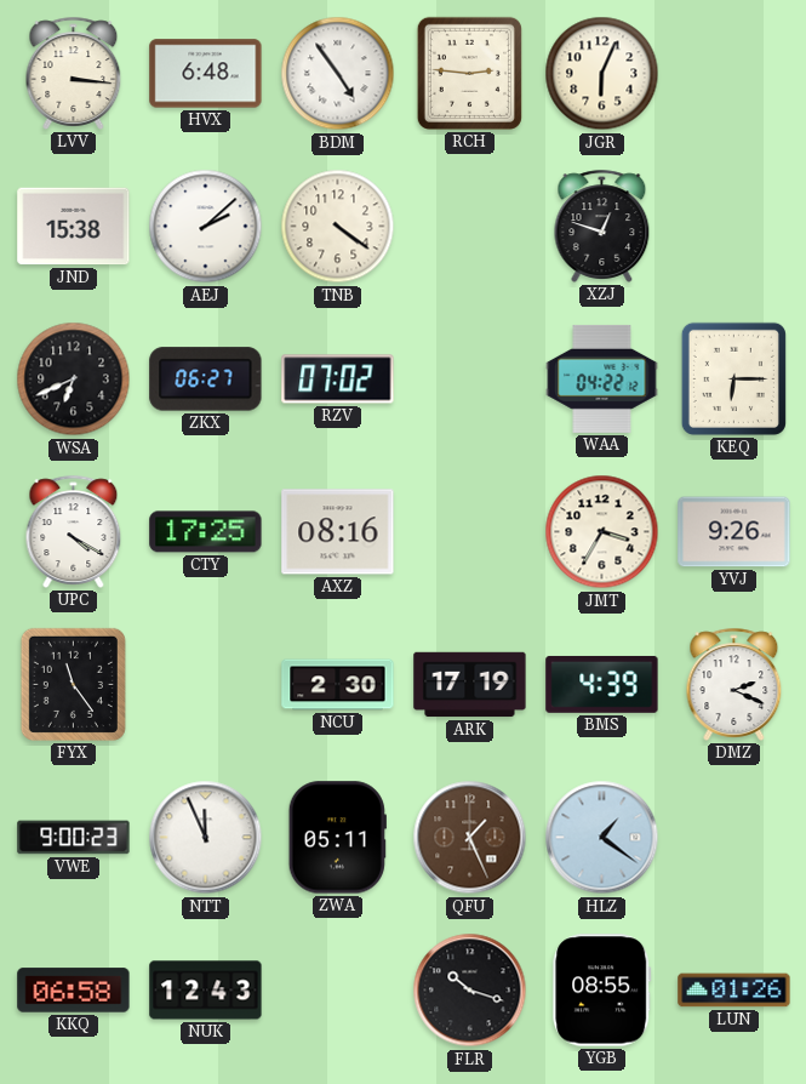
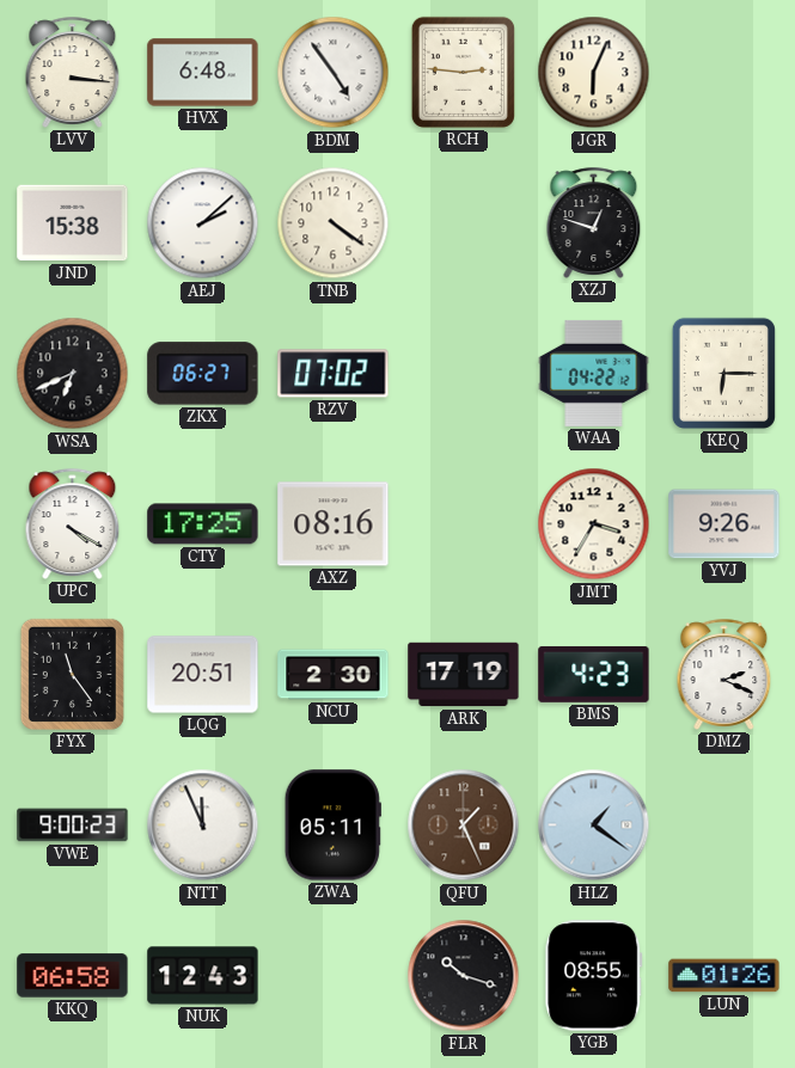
LQG: none -> 20:51
BMS: 4:39 -> 4:23
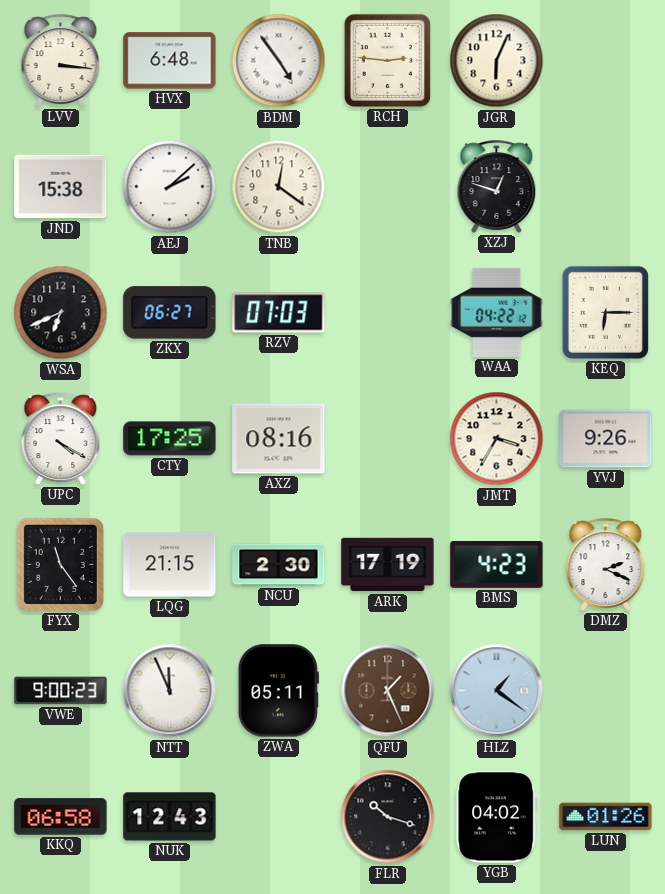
TNB: 4:21 -> 12:21
RZV: 07:02 -> 07:03
LQG: 20:51 -> 21:15
YGB: 08:55 -> 04:02
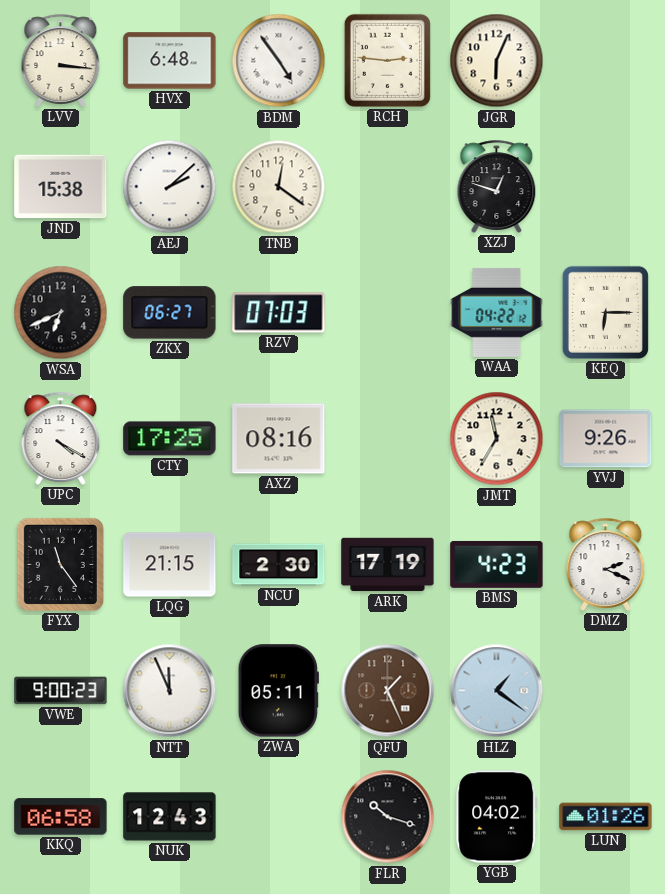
JMT: 3:35 -> 11:35
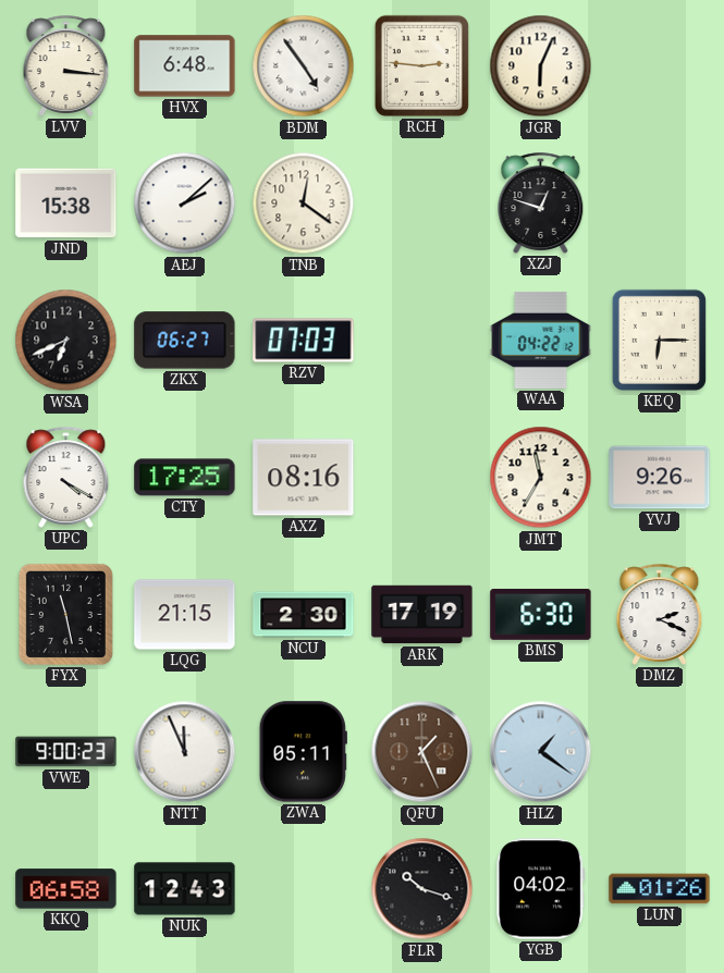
FYX: 11:24 -> 11:28
BMS: 4:23 -> 6:30
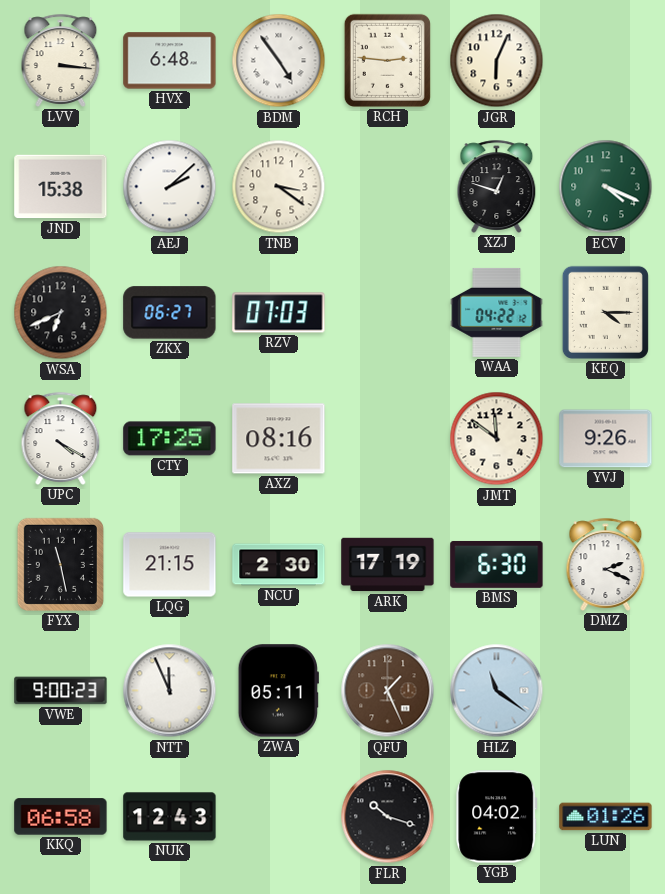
TNB: 12:21 -> 3:21
ECV: none -> 4:19
KEQ: 6:15 -> 4:15
JMT: 11:35 -> 11:51
HLZ: 1:21 -> 11:21
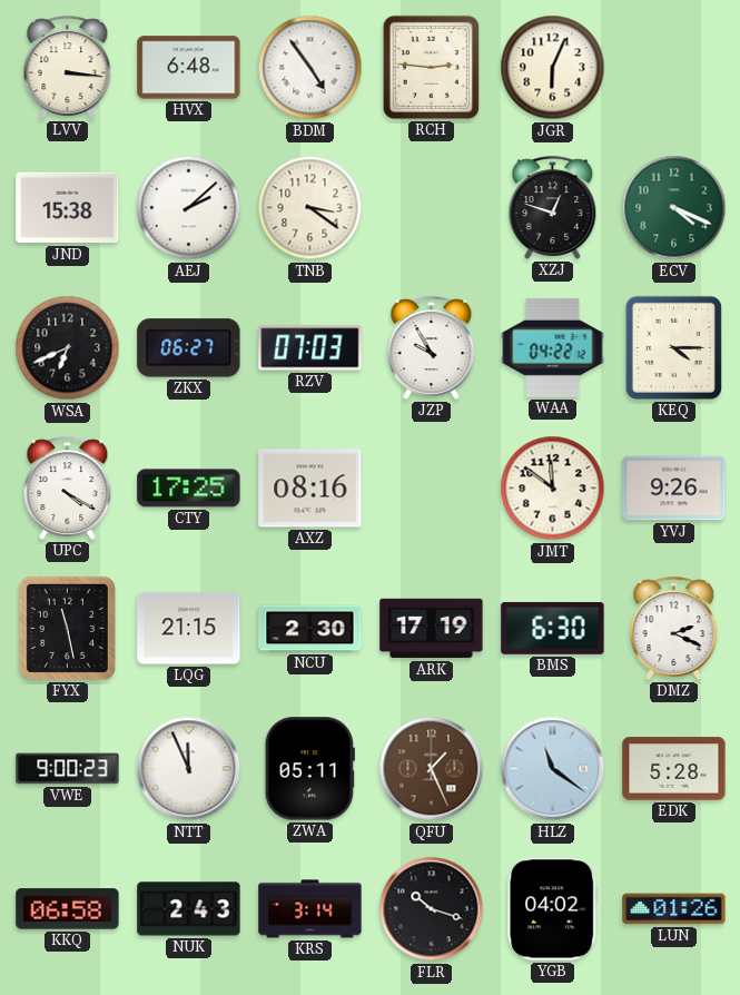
JZP: none -> 9:55
EDK: none -> 5:28
NUK: 12:43 -> 2:43
KRS: none -> 3:14
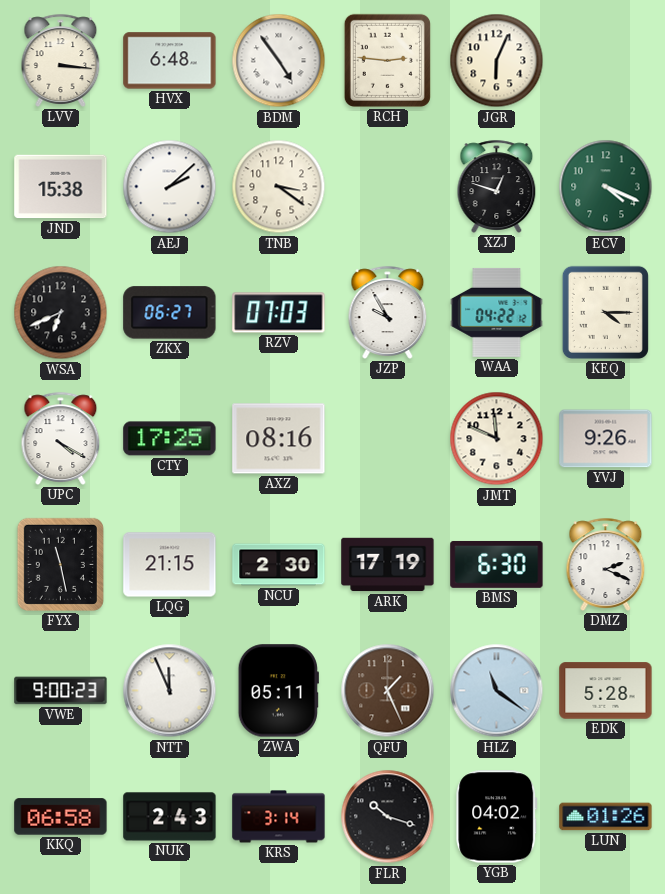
JMT: 11:51 -> 11:49
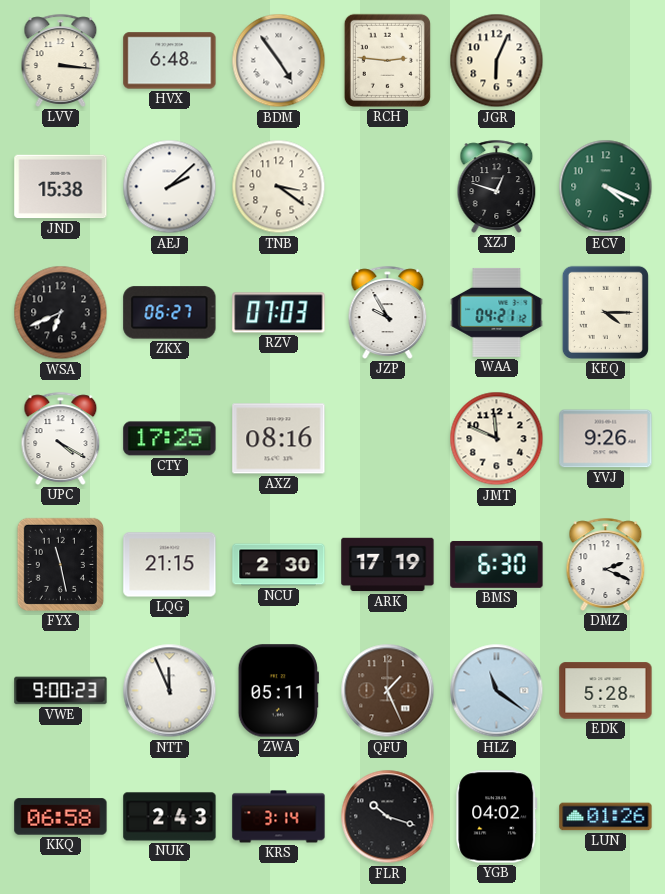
WAA: 04:22 -> 04:21
